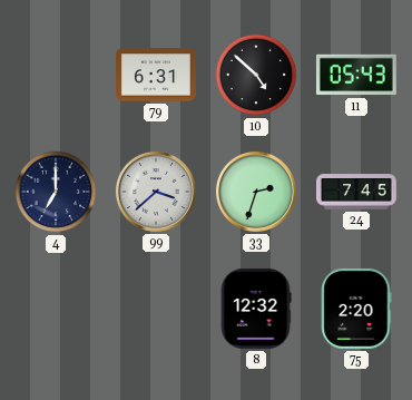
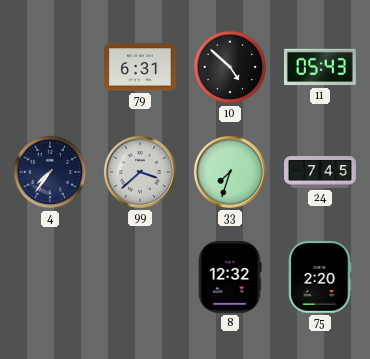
4: 7:00 -> 7:36
33: 2:33 -> 7:33
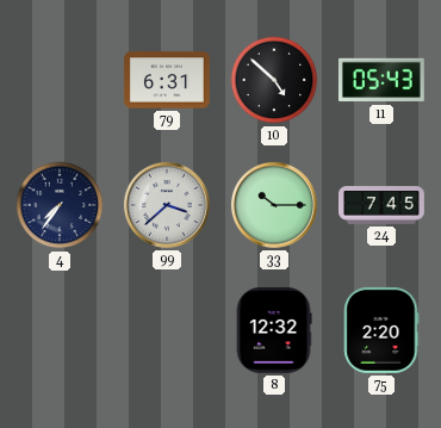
33: 7:33 -> 10:15
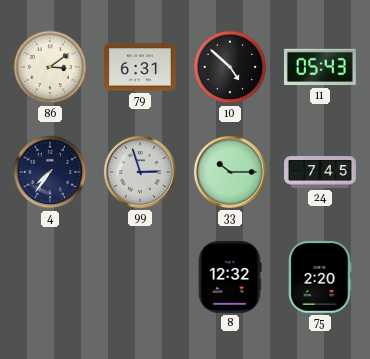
86: none -> 3:09
99: 3:38 -> 2:57
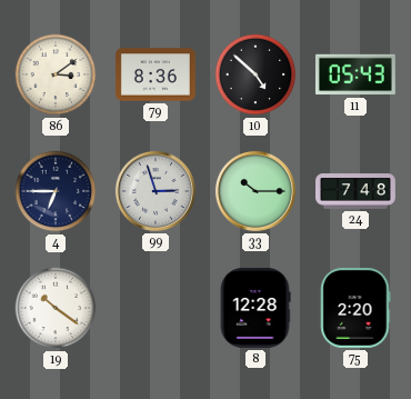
79: 6:31 -> 8:36
4: 7:36 -> 6:45
24: 7:45 -> 7:48
19: none -> 10:21
8: 12:32 -> 12:28
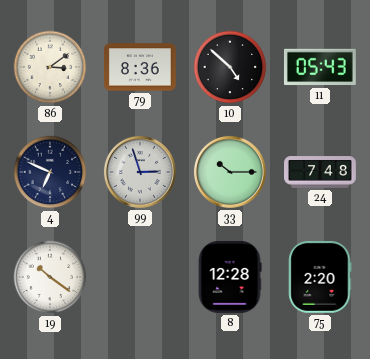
4: 6:45 -> 6:49
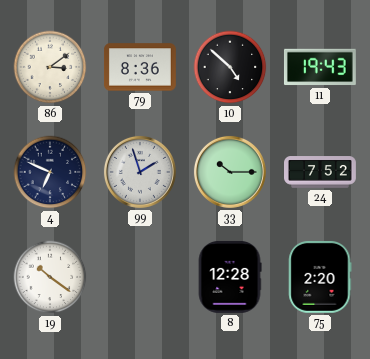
11: 05:43 -> 19:43
99: 2:57 -> 1:57
24: 7:48 -> 7:52
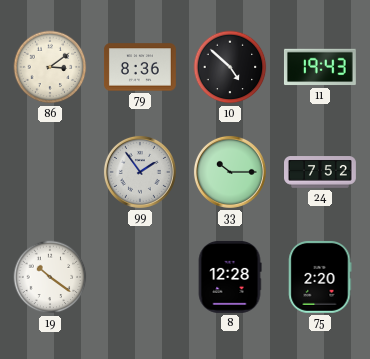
4: 6:49 -> none
99: 1:57 -> 1:54
